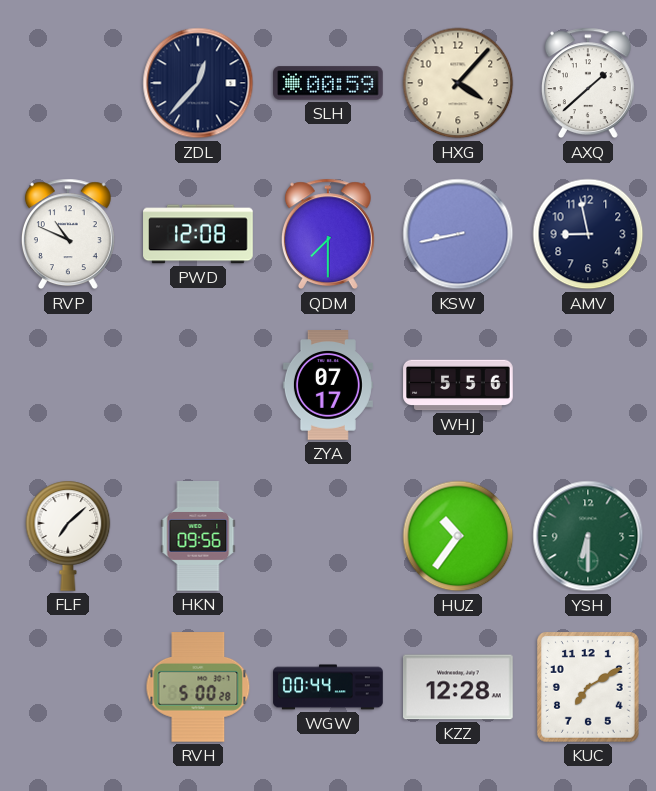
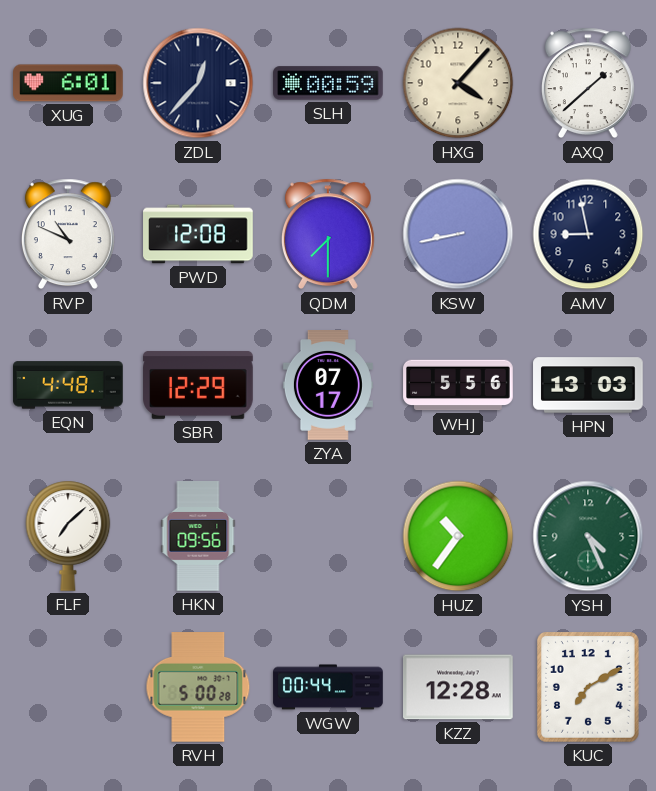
XUG: none -> 6:01
EQN: none -> 4:48
SBR: none -> 12:29
HPN: none -> 13:03
YSH: 6:30 -> 4:26
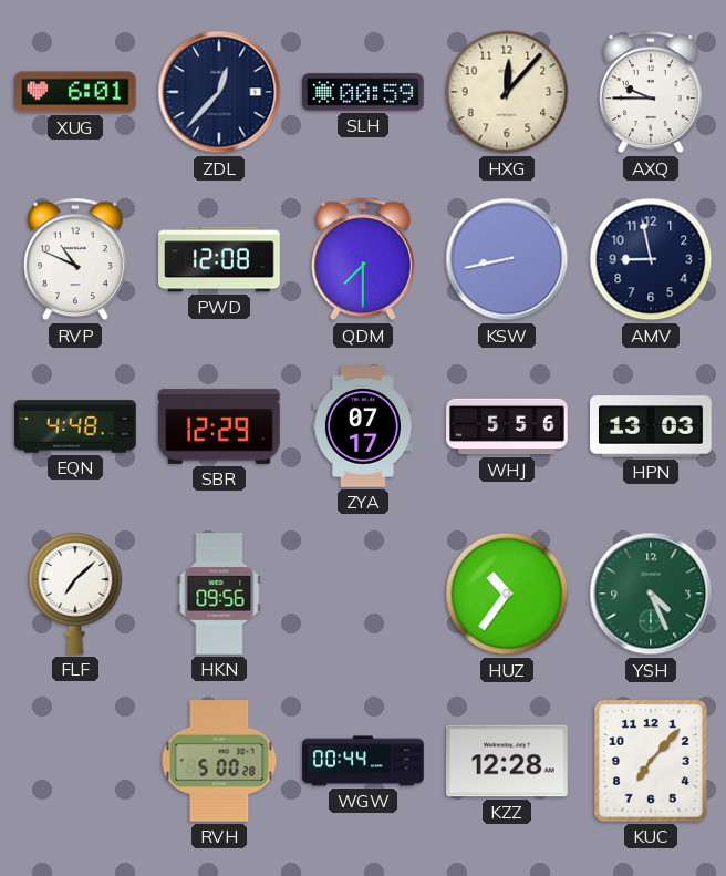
HXG: 4:07 -> 12:07
AXQ: 1:38 -> 9:45
KUC: 7:10 -> 7:07
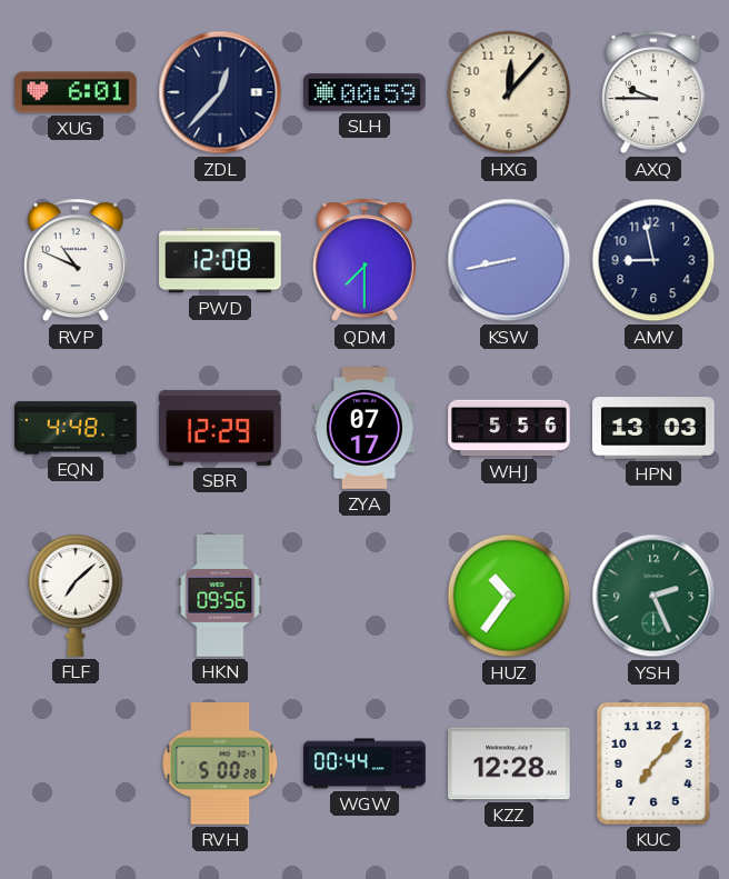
YSH: 4:26 -> 2:26
